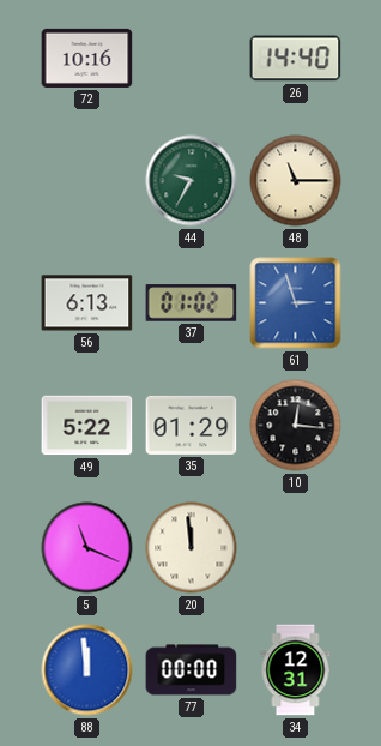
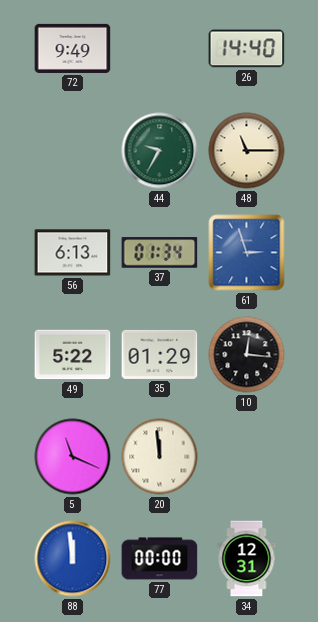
72: 10:16 -> 9:49
37: 01:02 -> 01:34
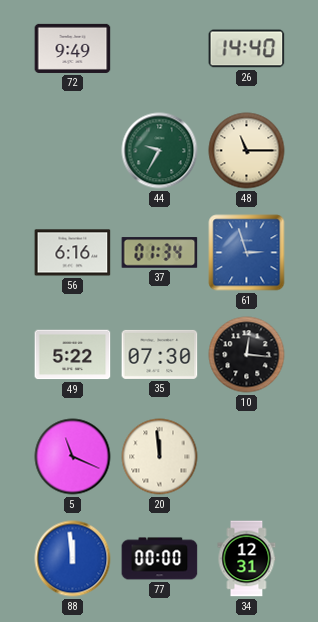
56: 6:13 -> 6:16
35: 01:29 -> 07:30
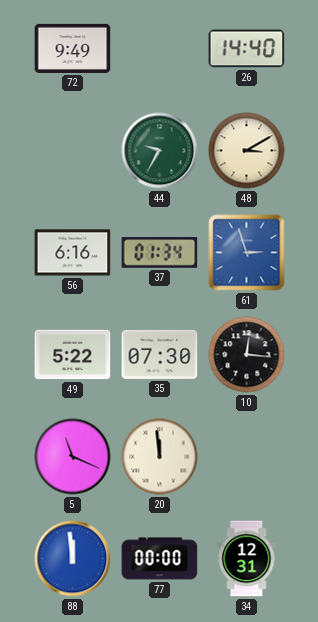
48: 11:15 -> 3:10
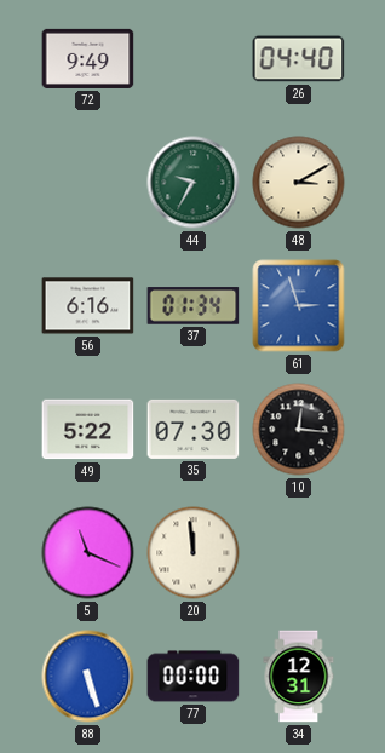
26: 14:40 -> 04:40
88: 11:59 -> 5:27
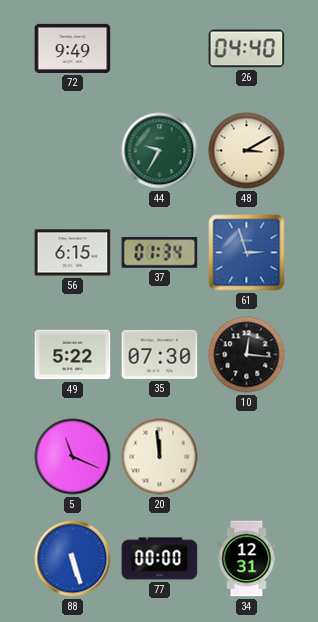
56: 6:16 -> 6:15
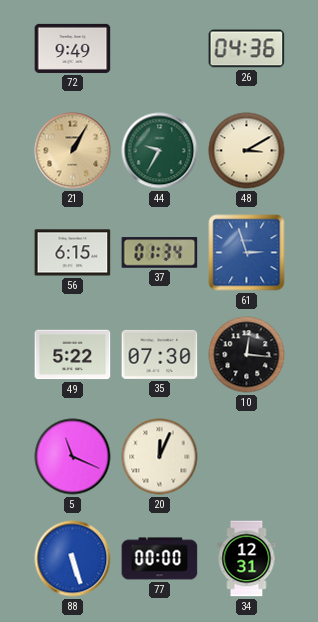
26: 04:40 -> 04:36
21: none -> 1:05
20: 11:59 -> 12:04
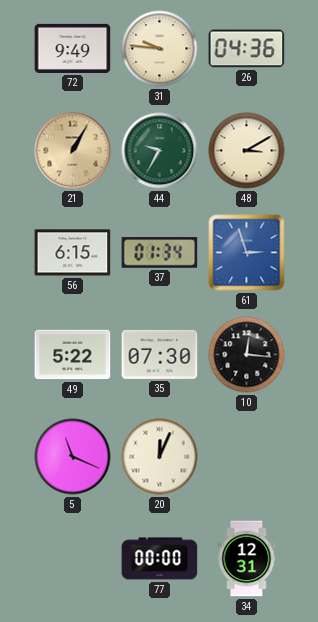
31: none -> 9:46
88: 5:27 -> none
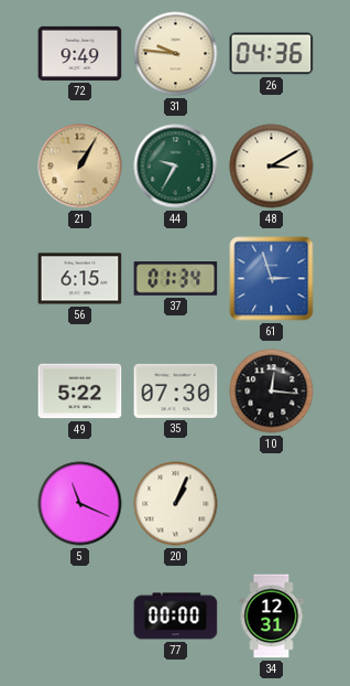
20: 12:04 -> 1:04
